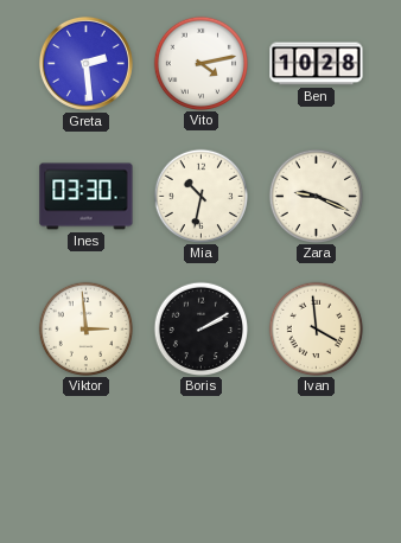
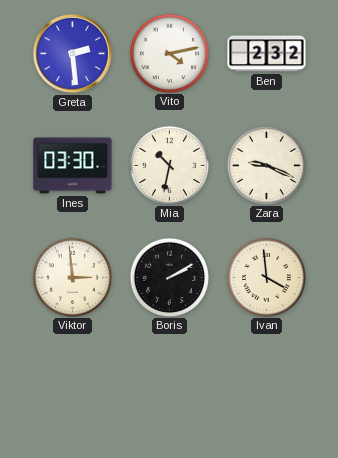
Ben: 10:28 -> 2:32
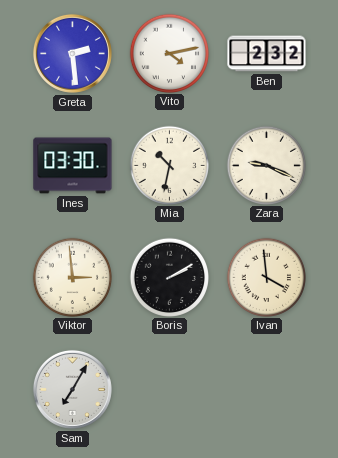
Sam: none -> 7:05
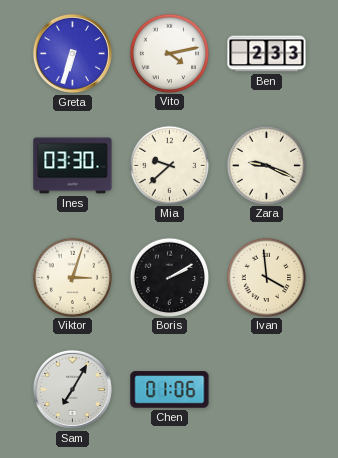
Greta: 2:29 -> 6:33
Ben: 2:32 -> 2:33
Mia: 10:32 -> 9:38
Viktor: 2:59 -> 3:03
Chen: none -> 01:06
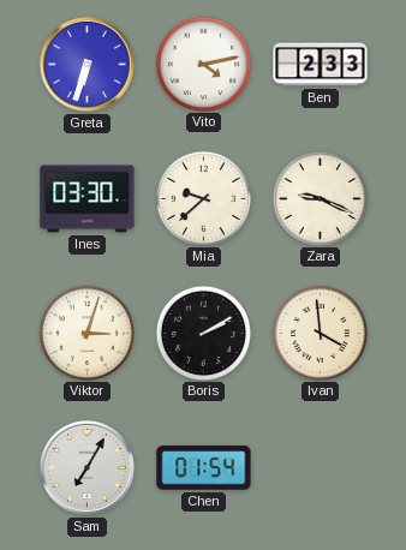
Chen: 01:06 -> 01:54
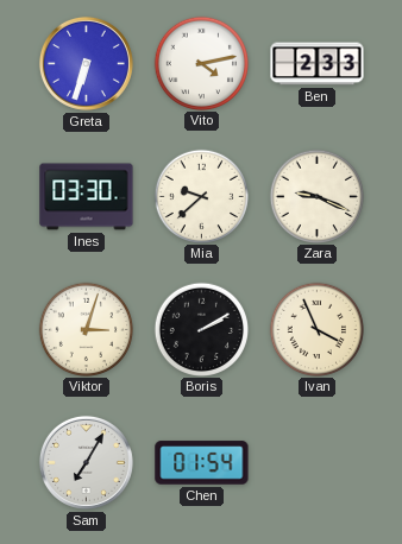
Ivan: 3:59 -> 3:56
